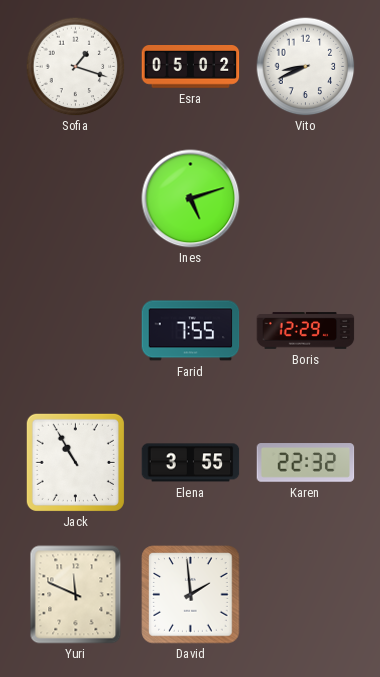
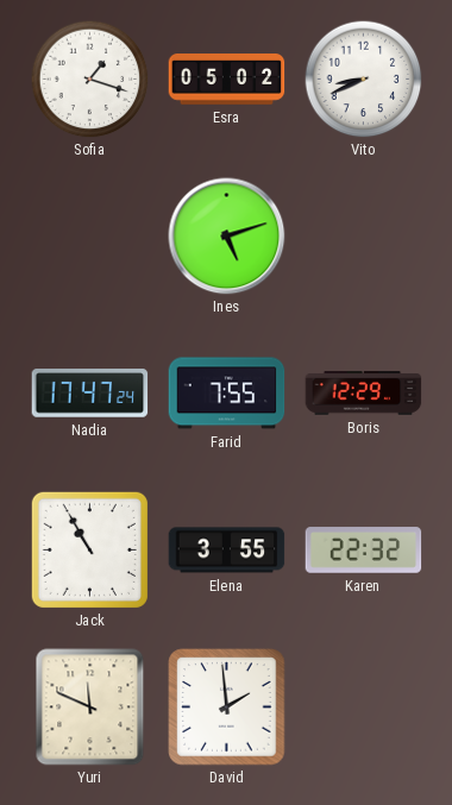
Nadia: none -> 17:47
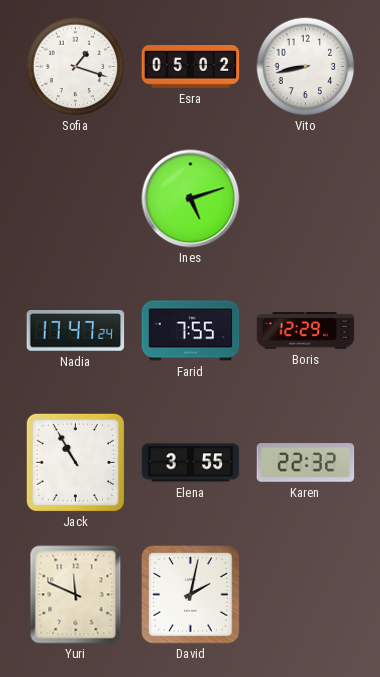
Vito: 8:41 -> 8:43
David: 1:59 -> 2:02
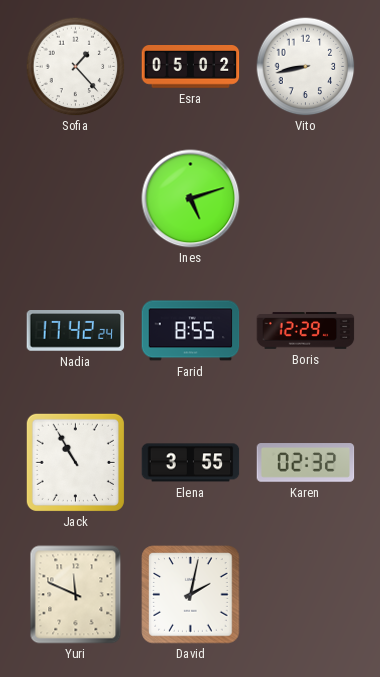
Sofia: 1:18 -> 1:23
Nadia: 17:47 -> 17:42
Farid: 7:55 -> 8:55
Karen: 22:32 -> 02:32
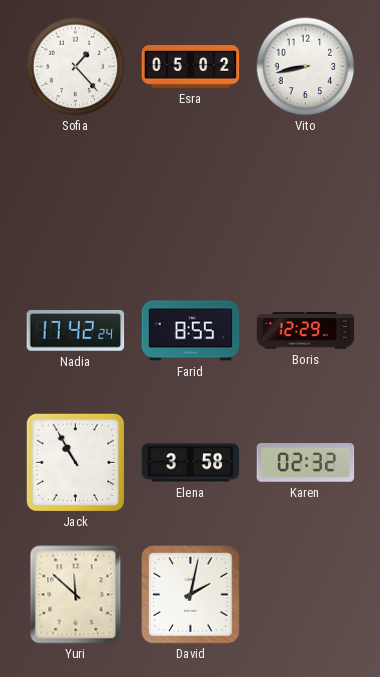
Ines: 5:12 -> none
Elena: 3:55 -> 3:58
Yuri: 11:49 -> 11:52
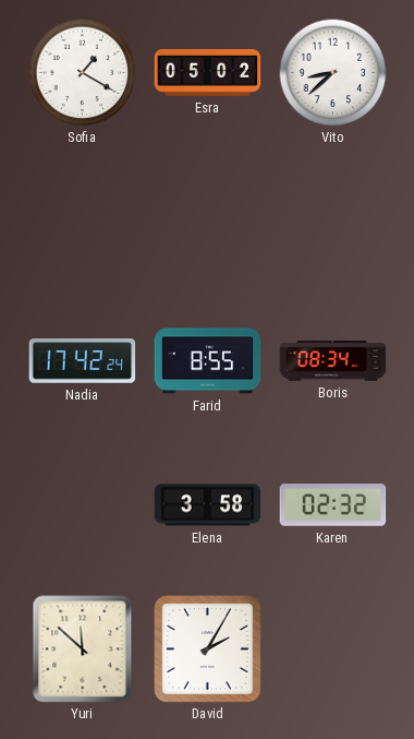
Sofia: 1:23 -> 1:20
Vito: 8:43 -> 8:38
Boris: 12:29 -> 08:34
Jack: 10:55 -> none
David: 2:02 -> 2:05
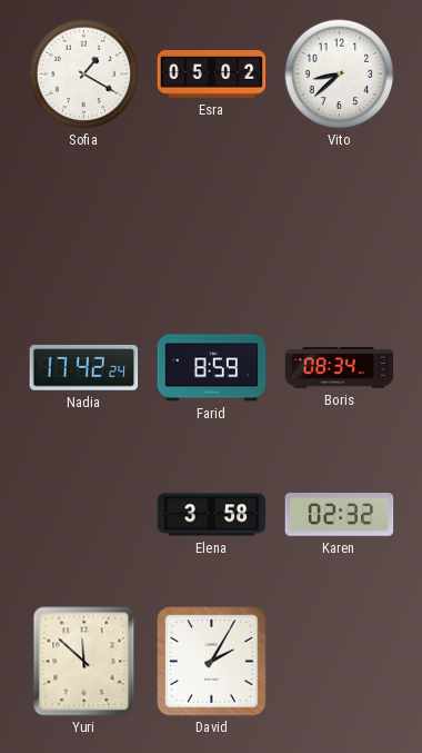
Farid: 8:55 -> 8:59
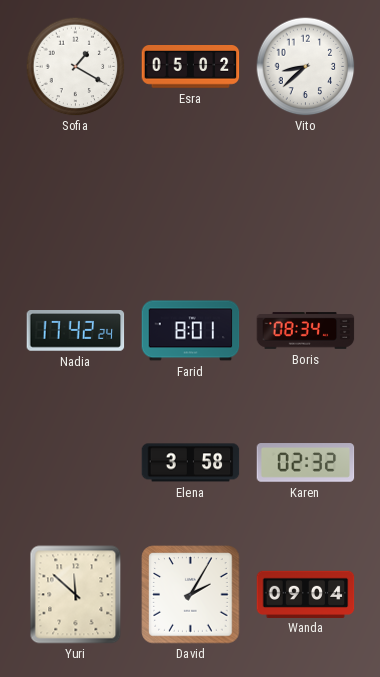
Farid: 8:59 -> 8:01
Wanda: none -> 09:04
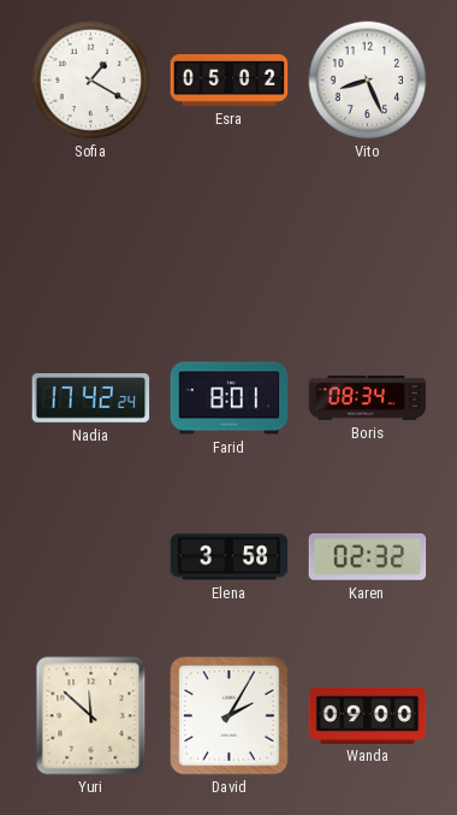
Vito: 8:38 -> 8:26
Wanda: 09:04 -> 09:00
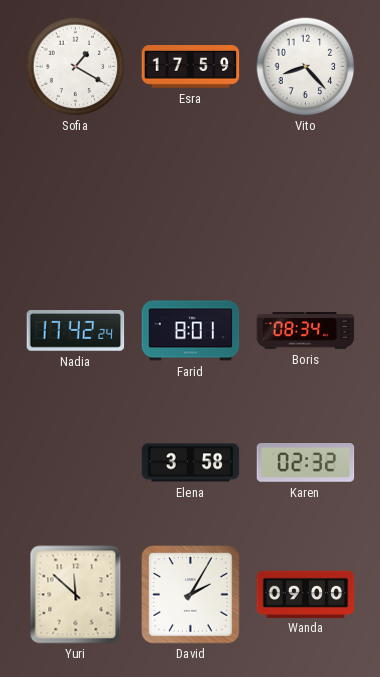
Esra: 05:02 -> 17:59
Vito: 8:26 -> 8:23
